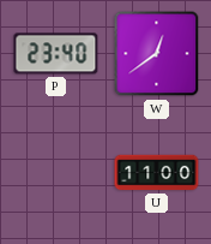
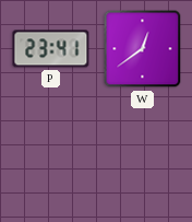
P: 23:40 -> 23:41
U: 11:00 -> none
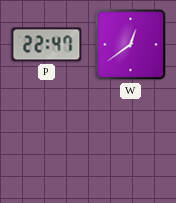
P: 23:41 -> 22:47
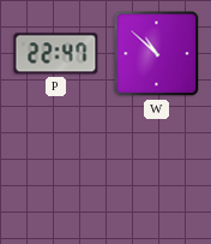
W: 12:39 -> 10:52
